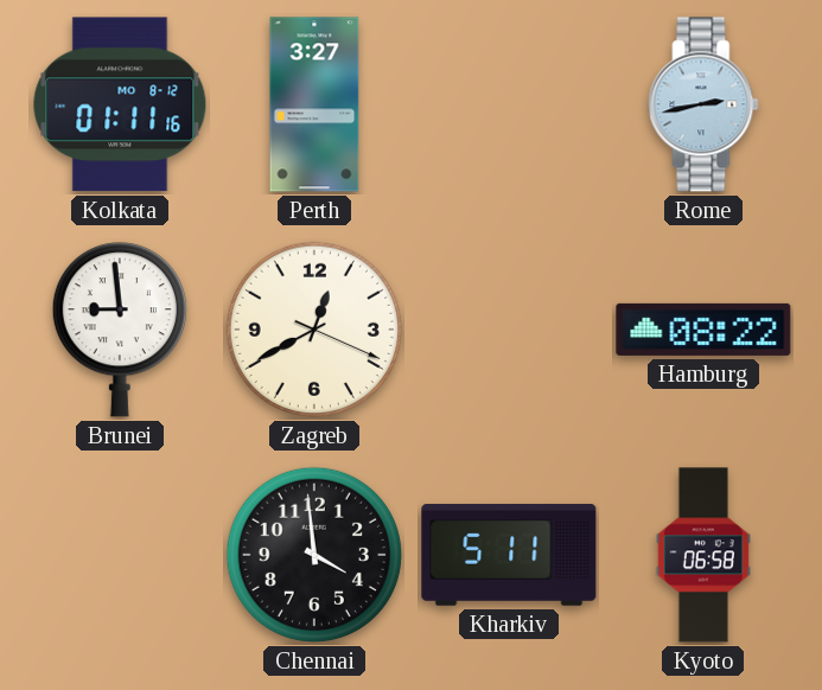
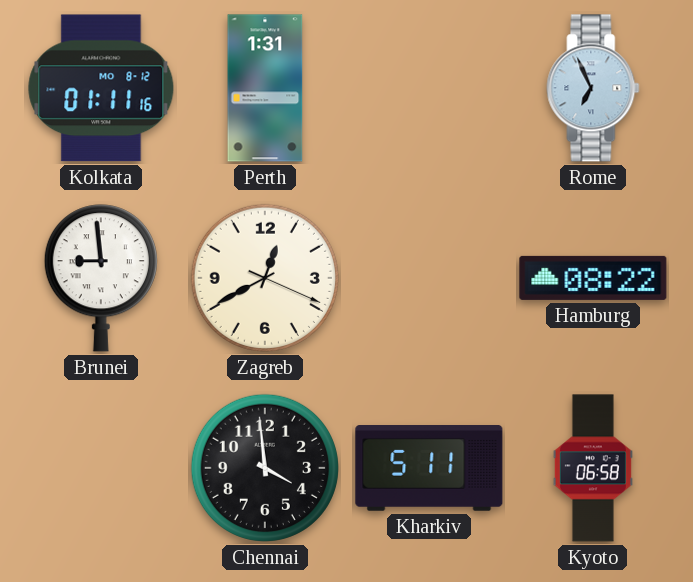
Perth: 3:27 -> 1:31
Rome: 2:43 -> 6:56
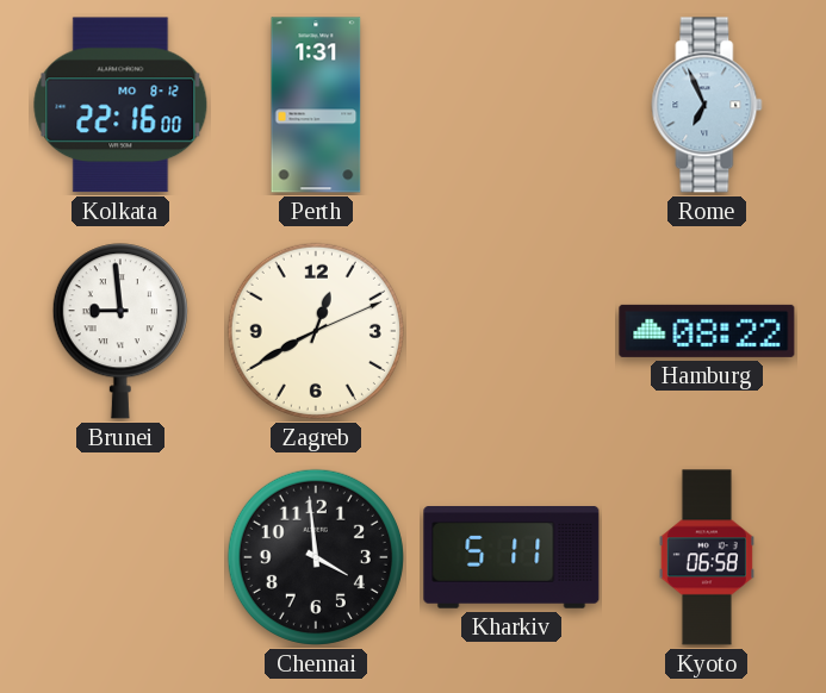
Kolkata: 01:11 -> 22:16
Zagreb: 12:40:19 -> 12:40:11
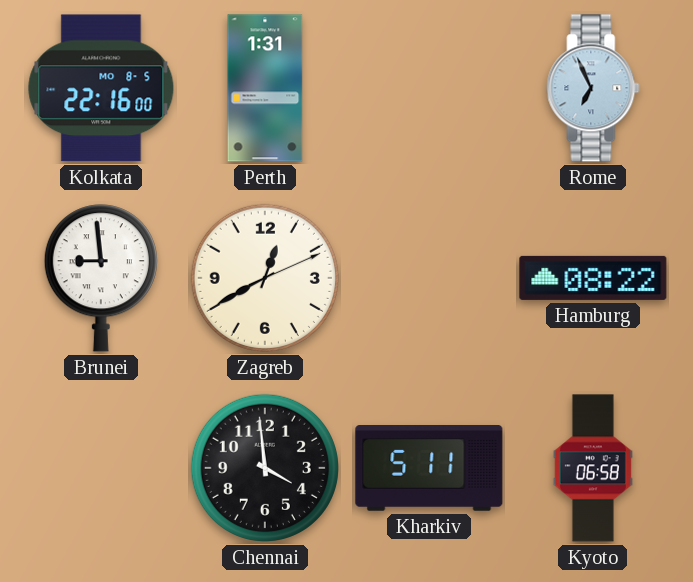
Kolkata date: MO 8-12 -> MO 8-5
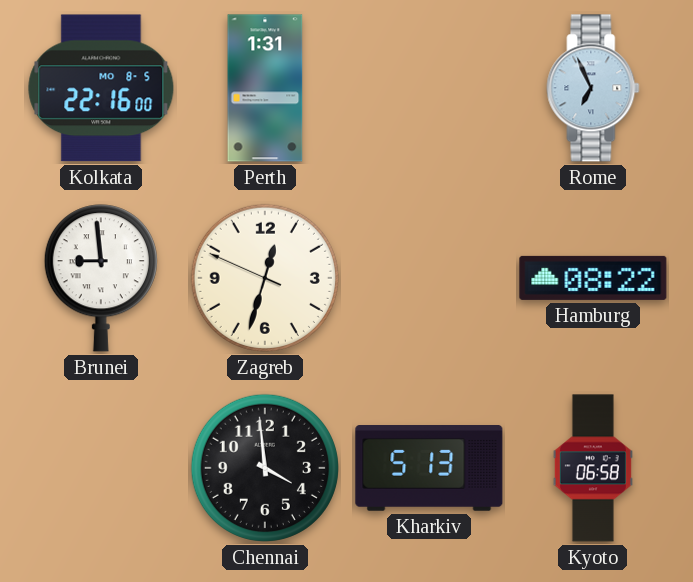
Zagreb: 12:40 -> 12:32
Kharkiv: 5:11 -> 5:13
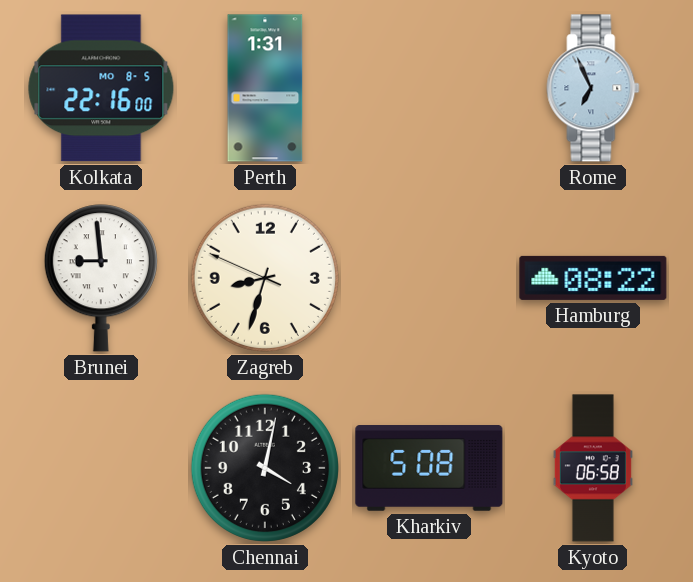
Zagreb: 12:32 -> 8:32
Chennai: 3:59 -> 4:02
Kharkiv: 5:13 -> 5:08
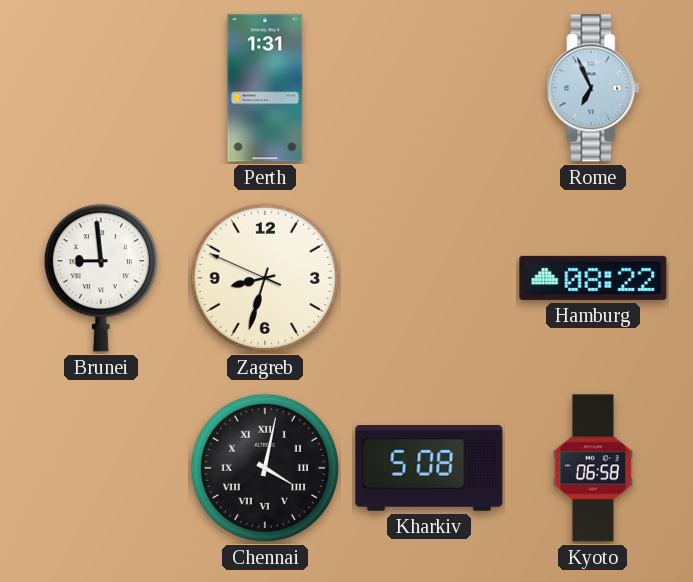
Kolkata: 22:16 -> none
Chennai numerals: Arabic -> Roman
